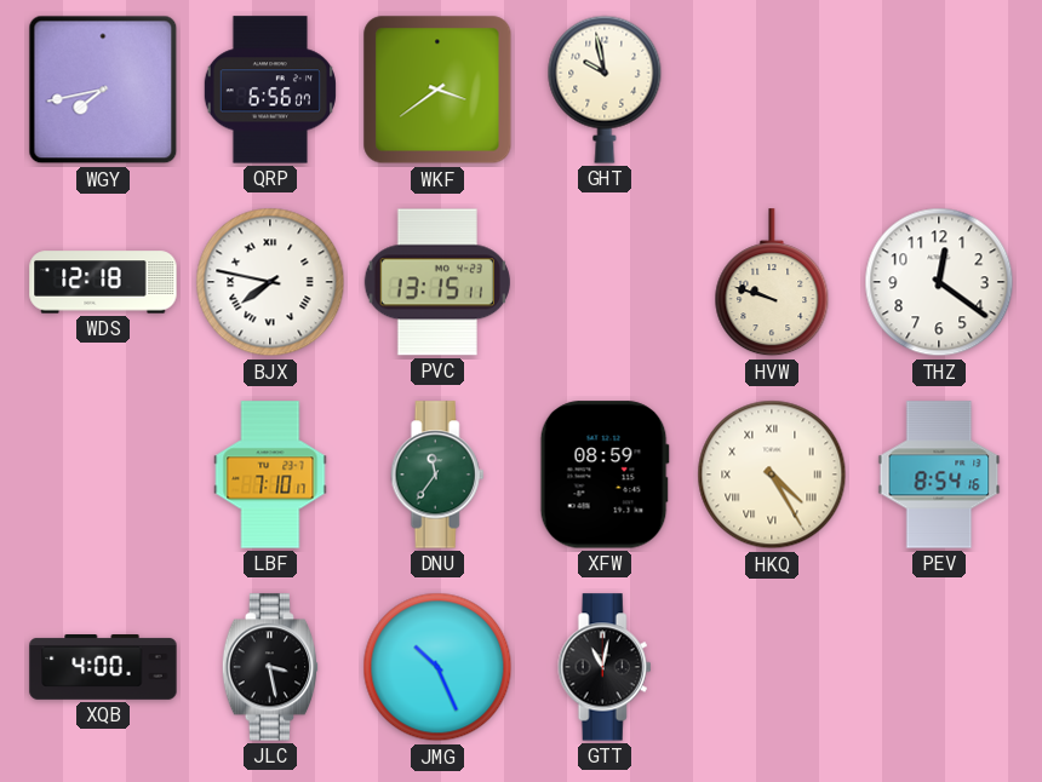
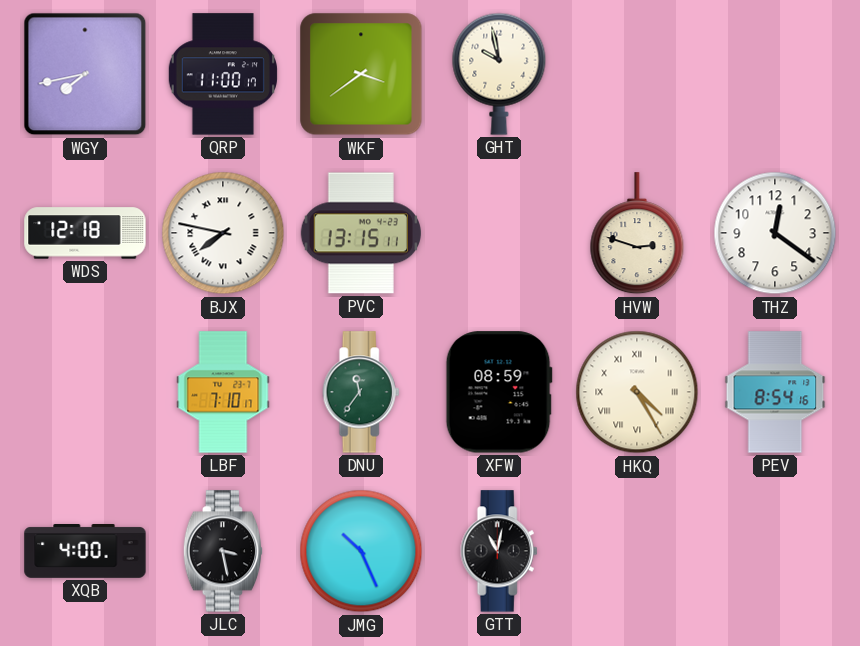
QRP: 6:56 -> 11:00
HVW: 9:48 -> 2:48
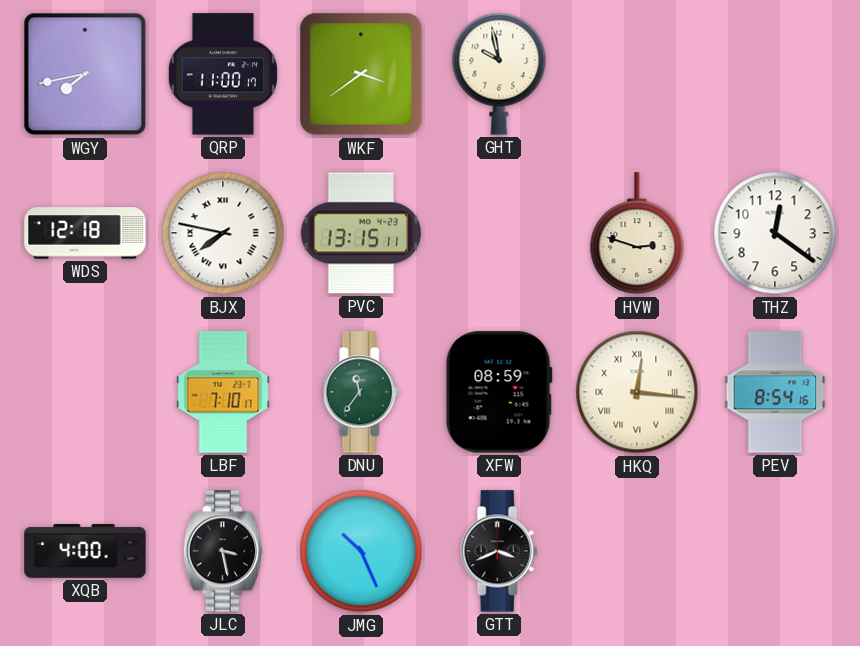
HKQ: 4:25 -> 12:16
GTT: 11:02 -> 3:41
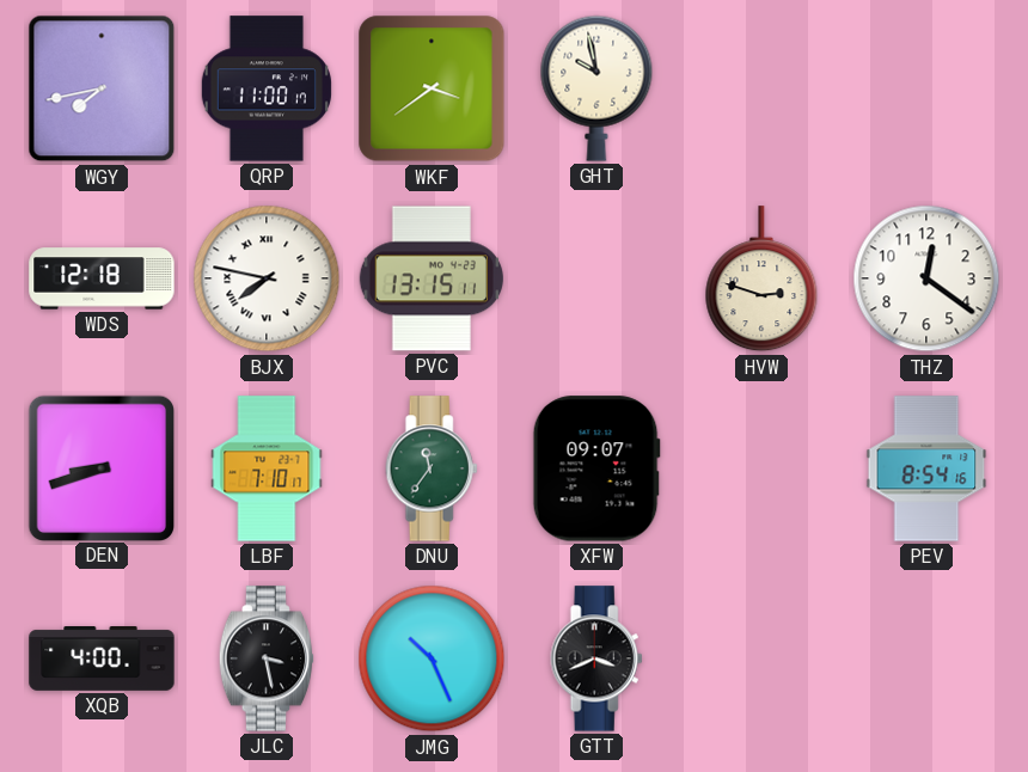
DEN: none -> 8:42
XFW: 08:59 -> 09:07
HKQ: 12:16 -> none
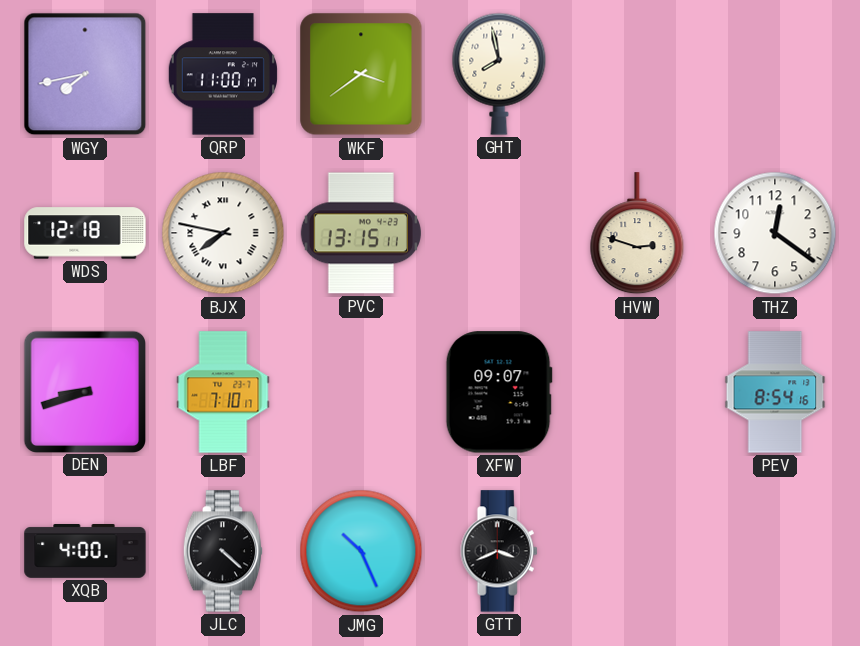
GHT: 9:58 -> 7:58
DNU: 11:36 -> none
JLC: 3:28 -> 4:22
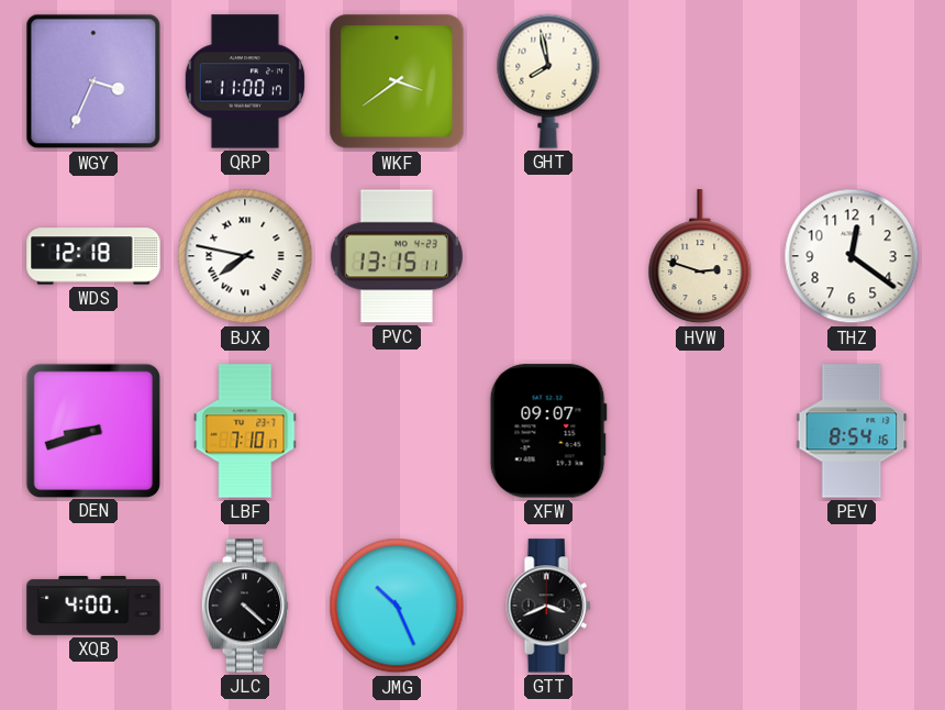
WGY: 7:43 -> 3:34
